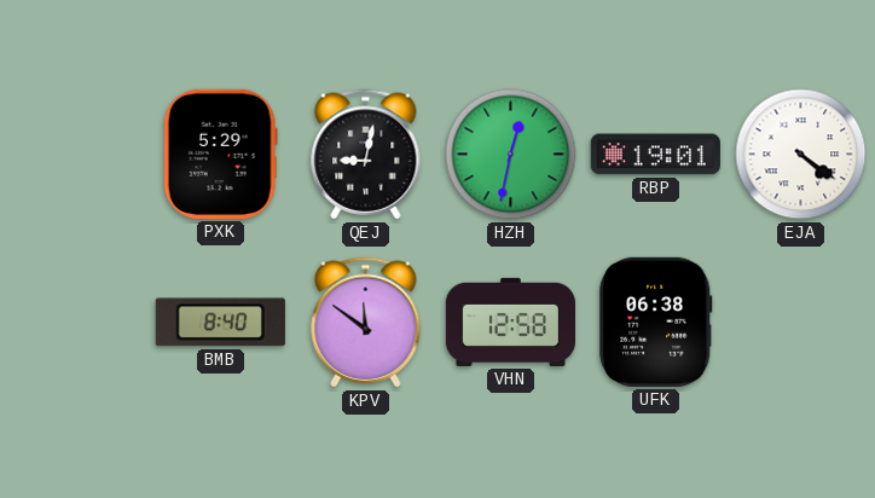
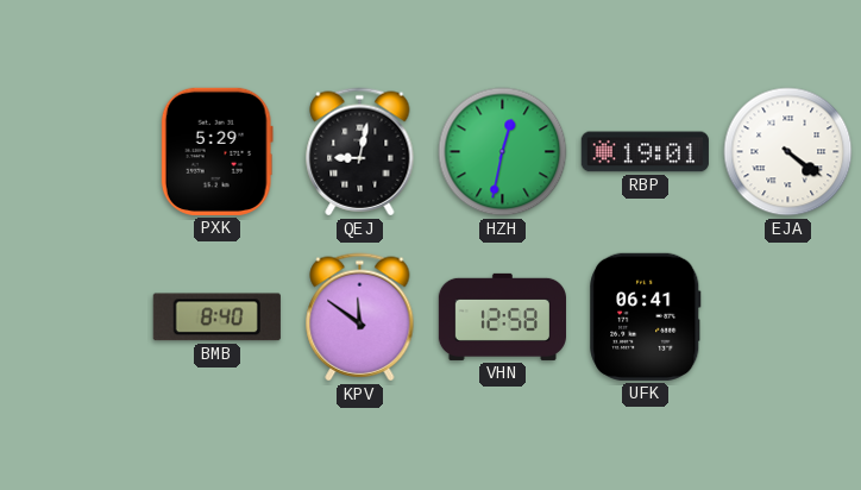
UFK: 06:38 -> 06:41
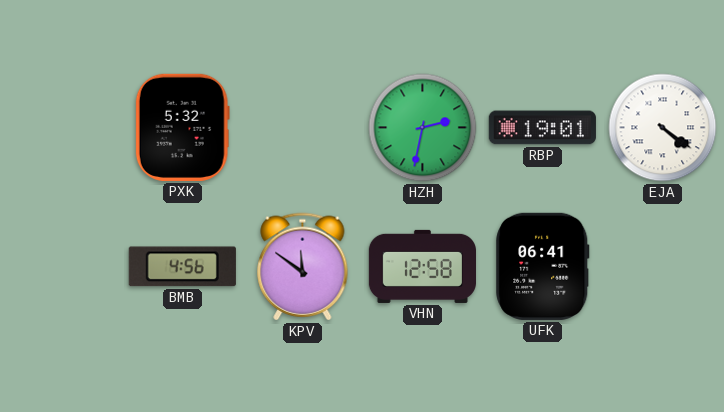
PXK: 5:29 -> 5:32
QEJ: 9:02 -> none
HZH: 12:32 -> 2:32
BMB: 8:40 -> 4:56
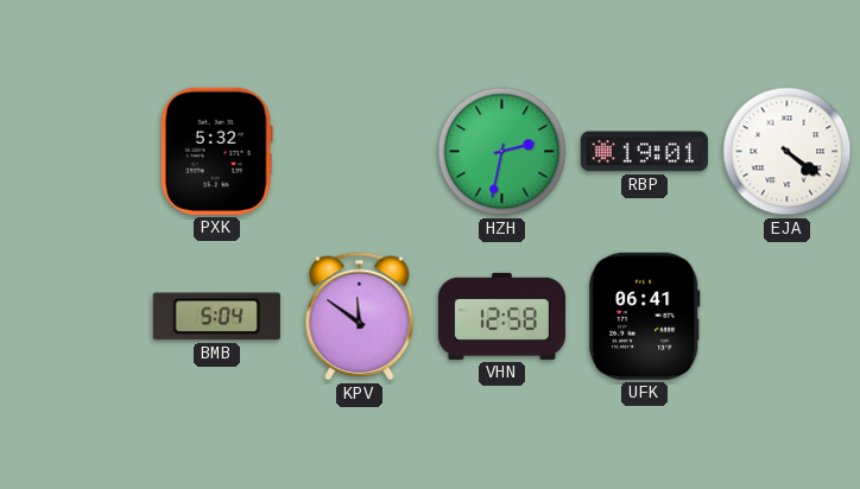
BMB: 4:56 -> 5:04
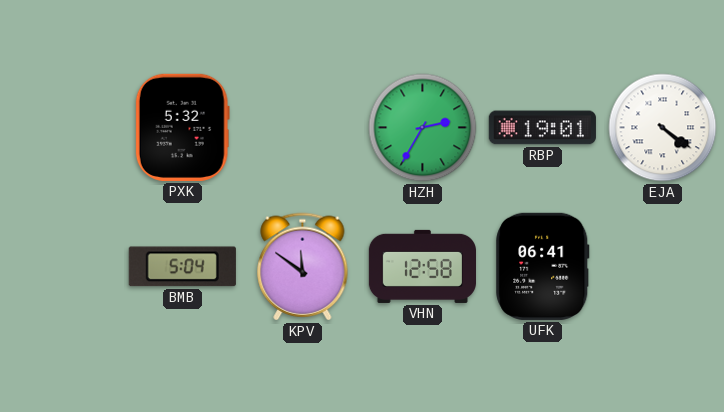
HZH: 2:32 -> 2:35
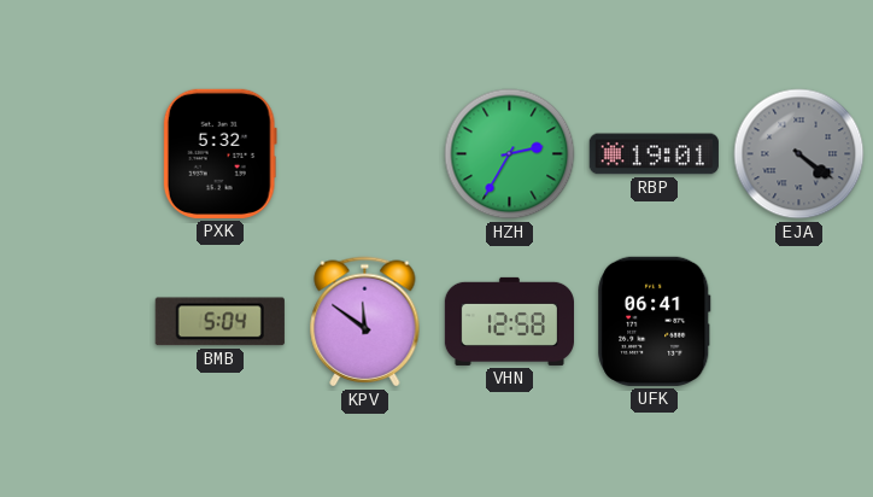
EJA dial: white -> grey
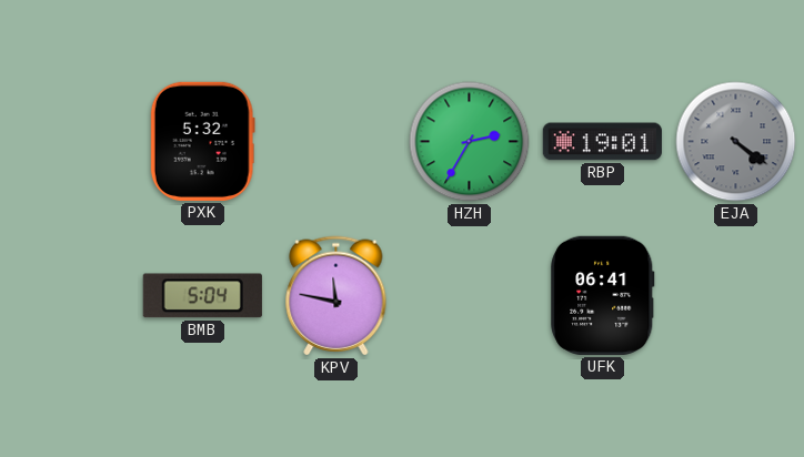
KPV: 11:51 -> 11:47
VHN: 12:58 -> none
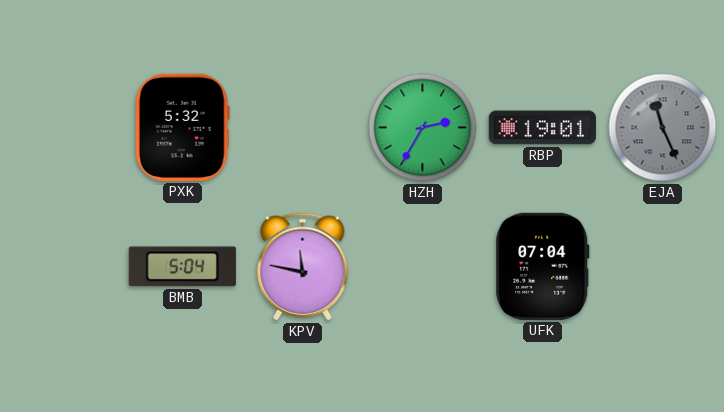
EJA: 4:21 -> 11:26
UFK: 06:41 -> 07:04
